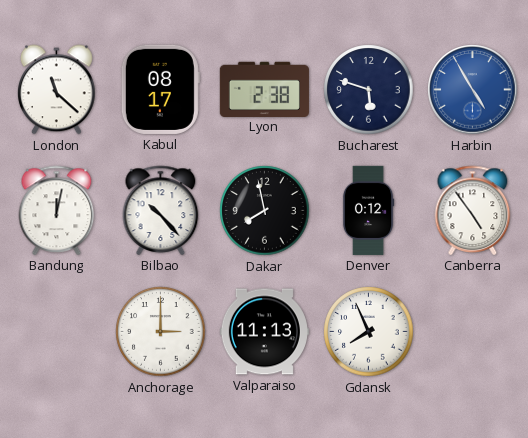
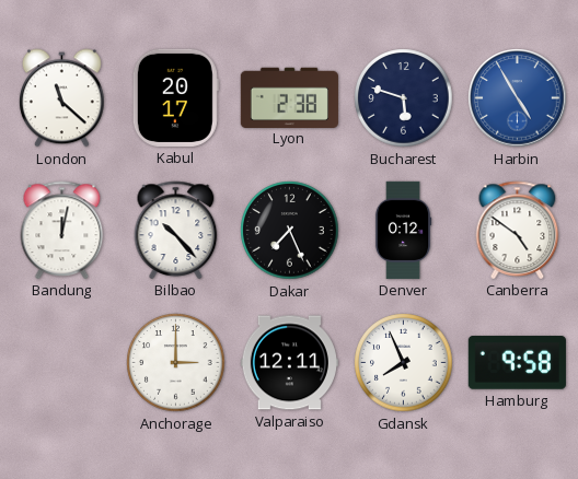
Kabul: 08:17 -> 20:17
Dakar: 7:58 -> 7:26
Canberra: 4:54 -> 4:51
Valparaiso: 11:13 -> 12:11
Hamburg: none -> 9:58
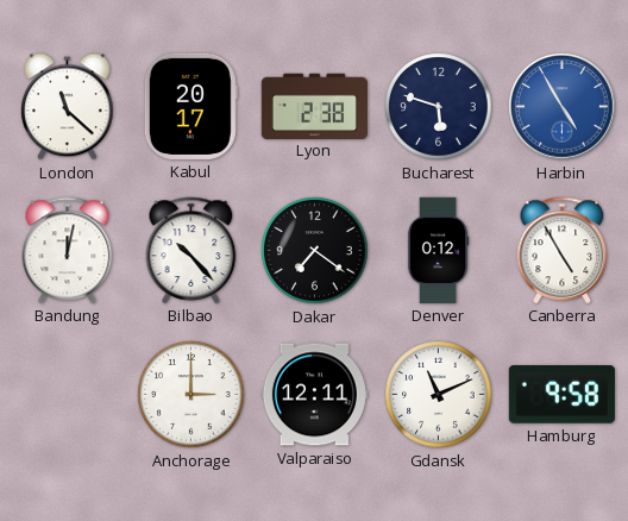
Dakar: 7:26 -> 7:21
Canberra: 4:51 -> 4:55
Gdansk: 7:56 -> 11:11
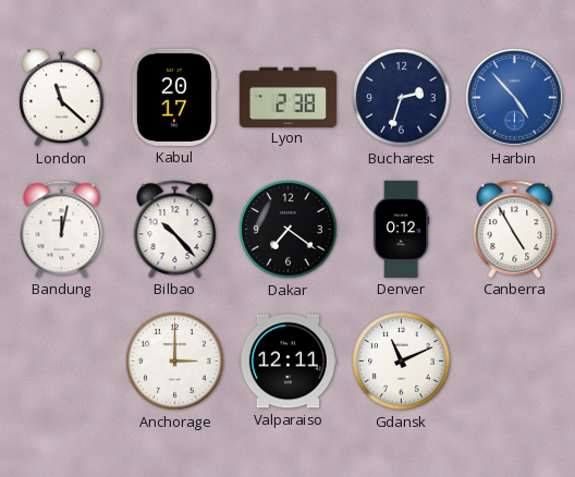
Bucharest: 5:48 -> 2:33
Harbin: 4:55 -> 4:53
Hamburg: 9:58 -> none
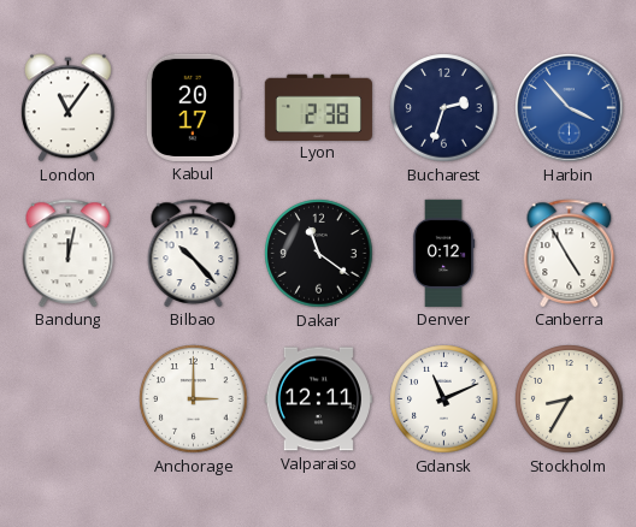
London: 11:22 -> 11:06
Harbin: 4:53 -> 3:53
Dakar: 7:21 -> 11:21
Stockholm: none -> 8:35
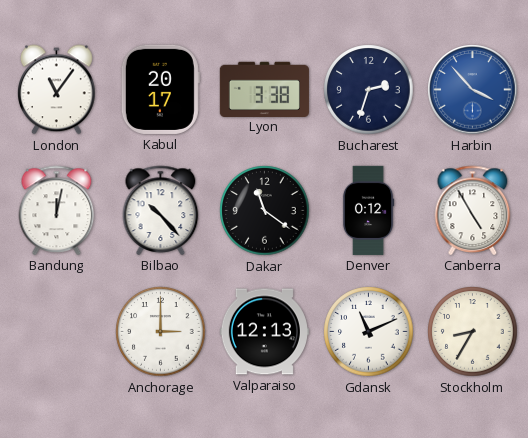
Lyon: 2:38 -> 3:38
Valparaiso: 12:11 -> 12:13
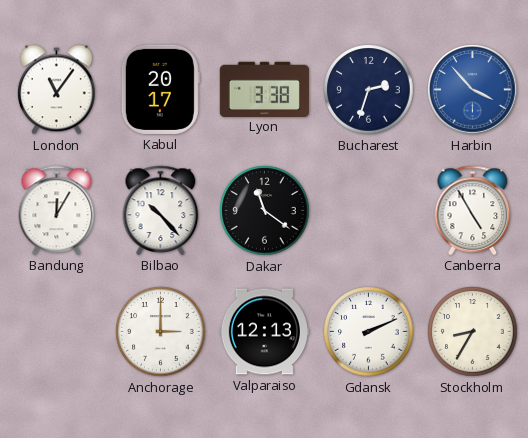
Bandung: 12:02 -> 12:05
Denver: 0:12 -> none
Gdansk: 11:11 -> 2:11
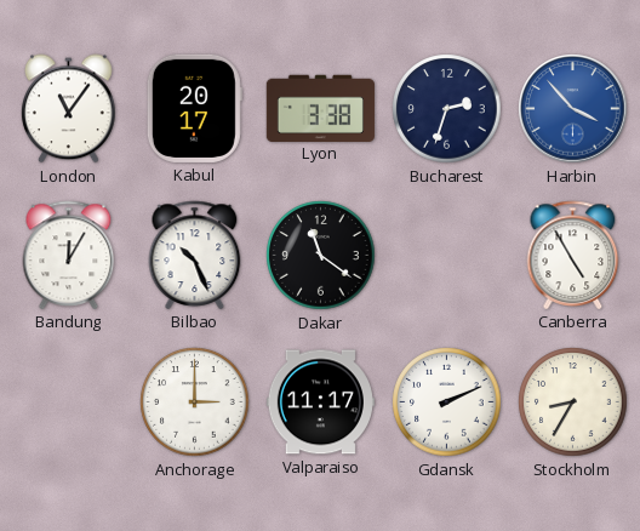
Bilbao: 10:23 -> 10:26
Valparaiso: 12:13 -> 11:17
